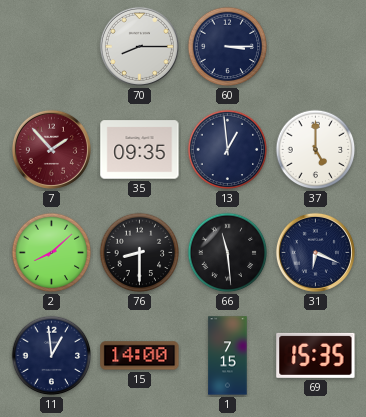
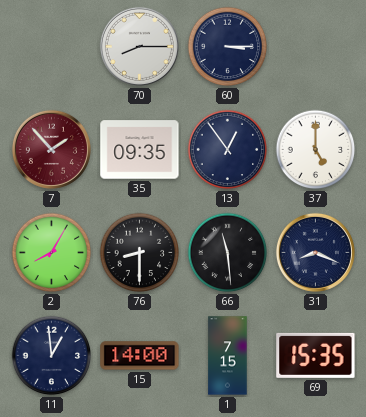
13: 12:59 -> 12:54
2: 8:08 -> 8:05
31: 6:19 -> 8:19
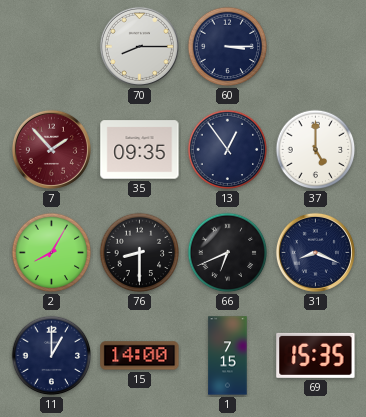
66: 11:29 -> 6:41
11: 12:59 -> 1:00
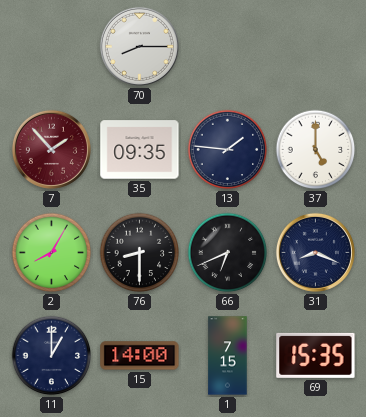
60: 3:15 -> none
13: 12:54 -> 1:46
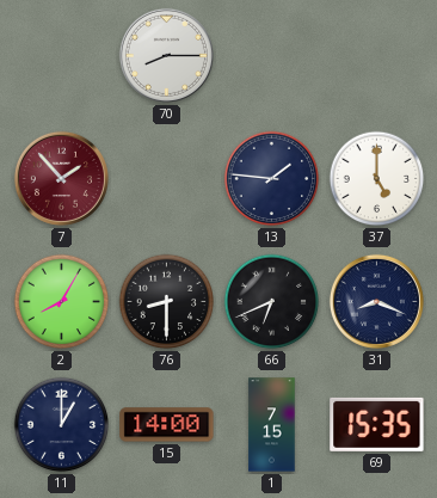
35: 09:35 -> none
